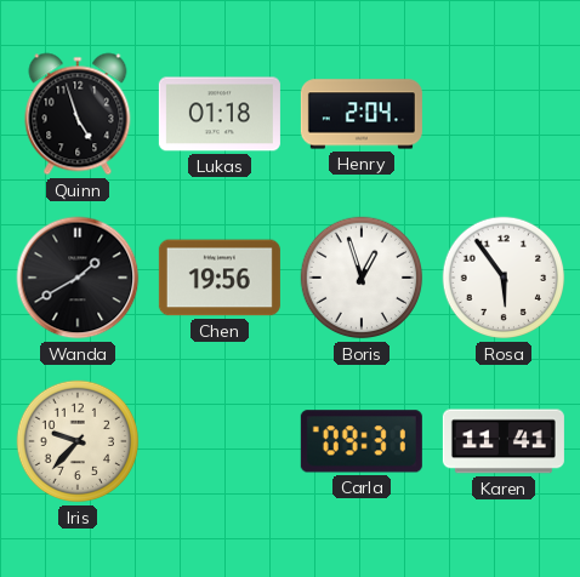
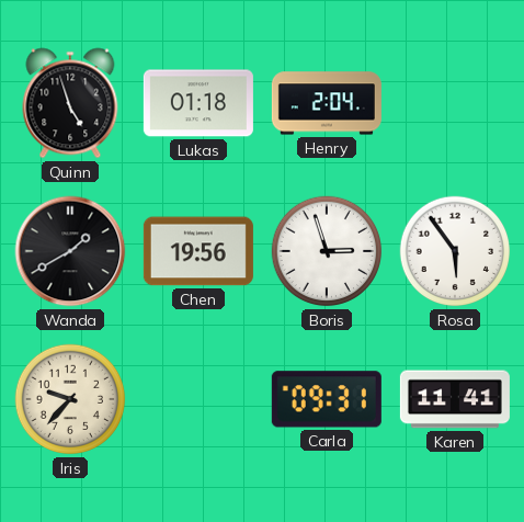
Boris: 12:57 -> 2:57
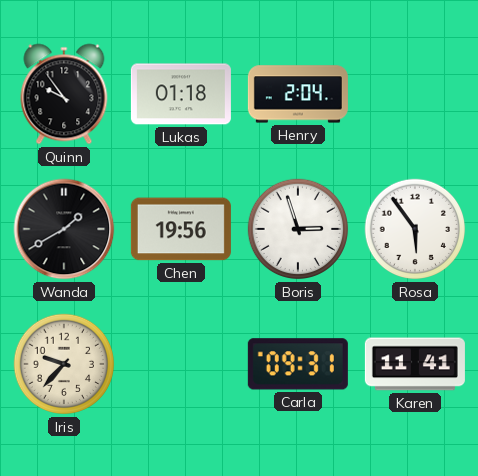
Quinn: 4:57 -> 9:54
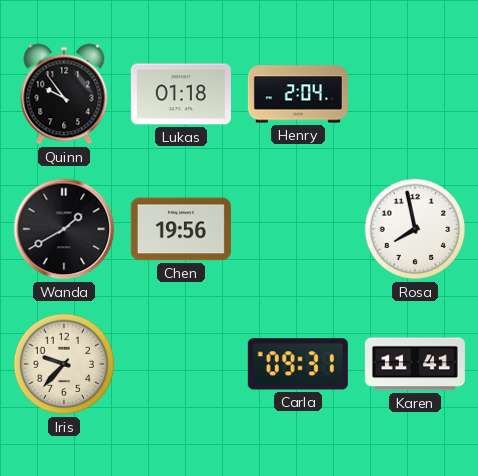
Boris: 2:57 -> none
Rosa: 5:54 -> 7:58
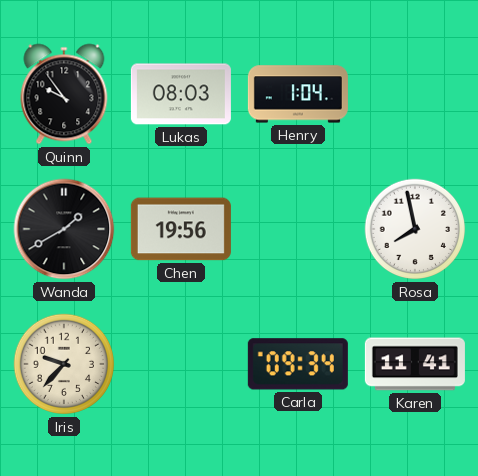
Lukas: 01:18 -> 08:03
Henry: 2:04 -> 1:04
Carla: 09:31 -> 09:34
